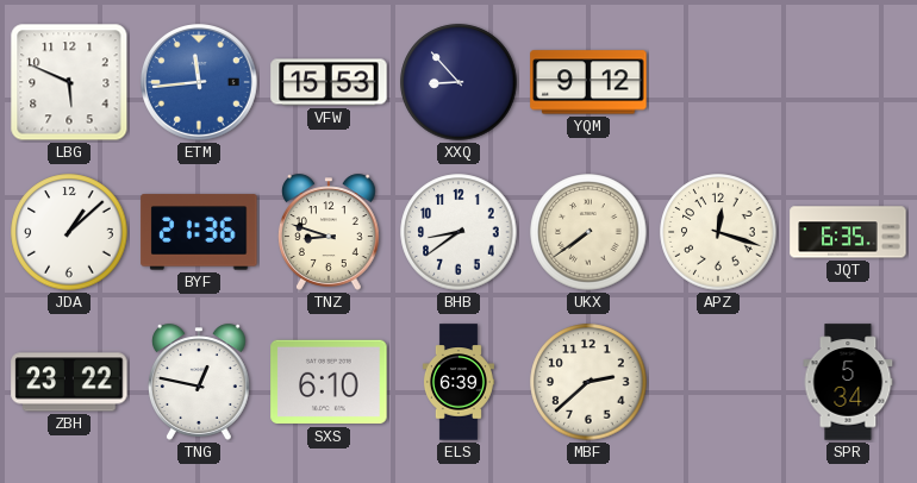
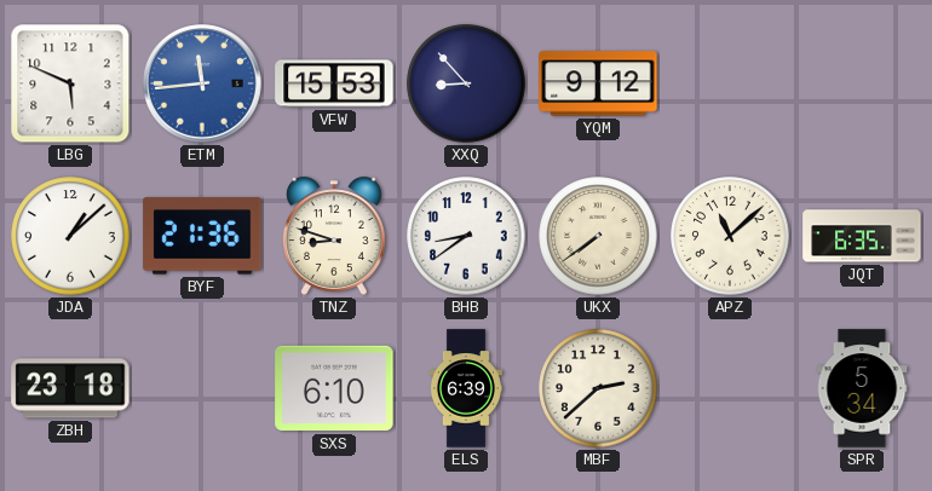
APZ: 12:18 -> 11:08
ZBH: 23:22 -> 23:18
TNG: 12:47 -> none
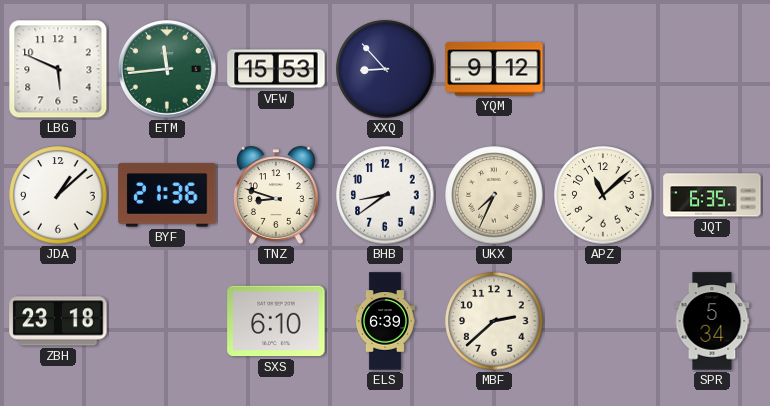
ETM dial: blue -> green
UKX: 7:39 -> 7:34
